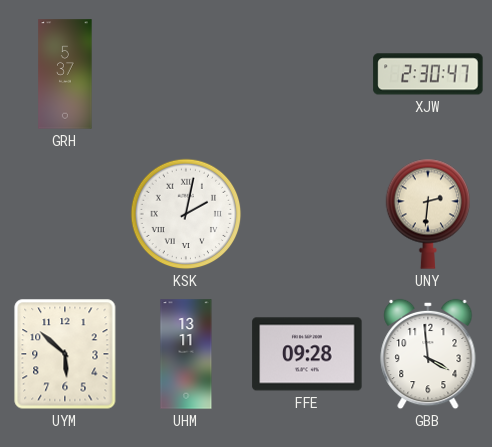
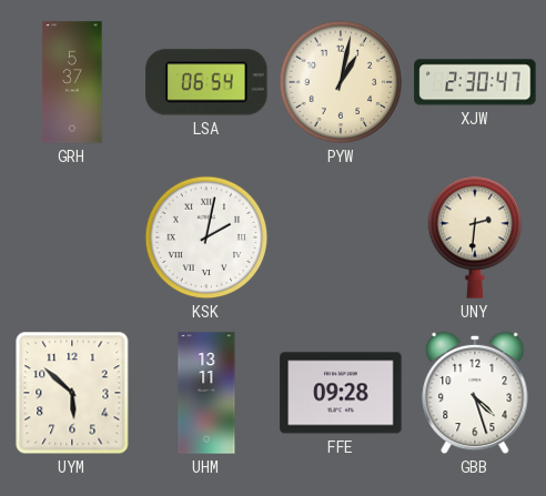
LSA: none -> 06:54
PYW: none -> 1:02
GBB: 3:59 -> 4:27
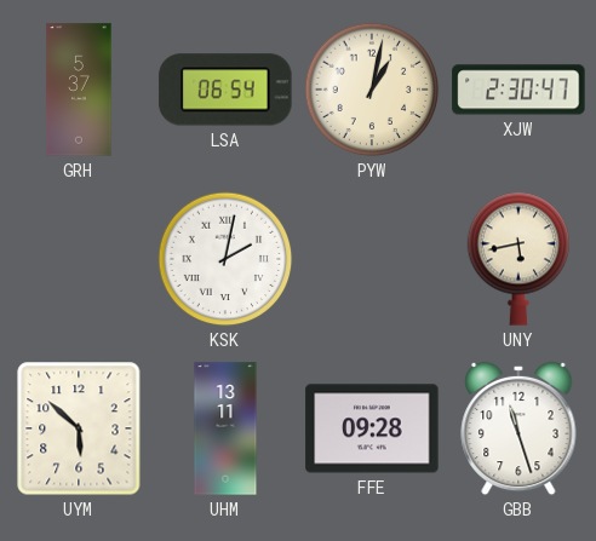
UNY: 2:31 -> 5:43
GBB: 4:27 -> 11:27
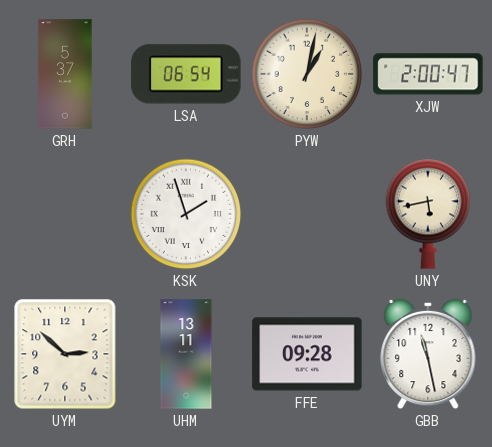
XJW: 2:30 -> 2:00
KSK: 2:02 -> 1:57
UYM: 5:52 -> 2:52
GBB: 11:27 -> 11:28
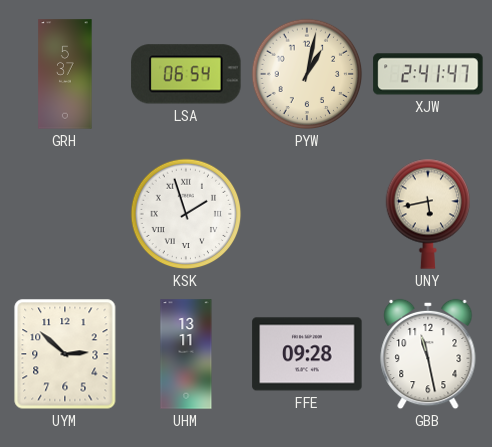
XJW: 2:00 -> 2:41
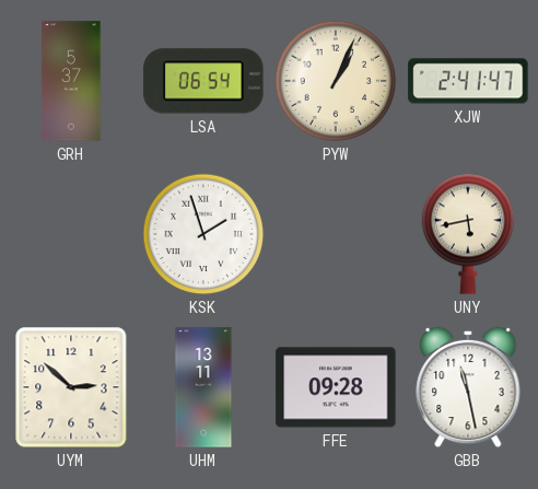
PYW: 1:02 -> 1:04
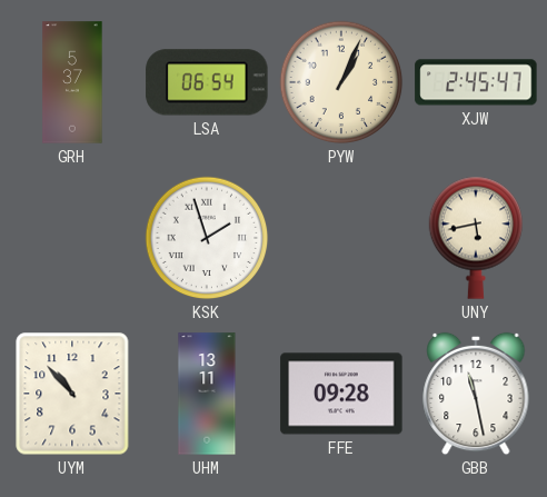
XJW: 2:41 -> 2:45
UYM: 2:52 -> 10:53
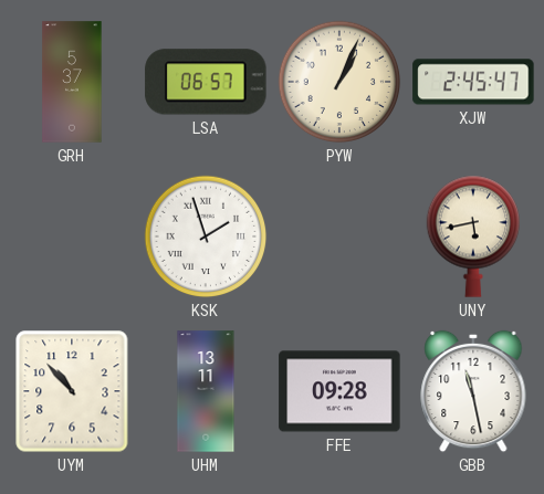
LSA: 06:54 -> 06:57
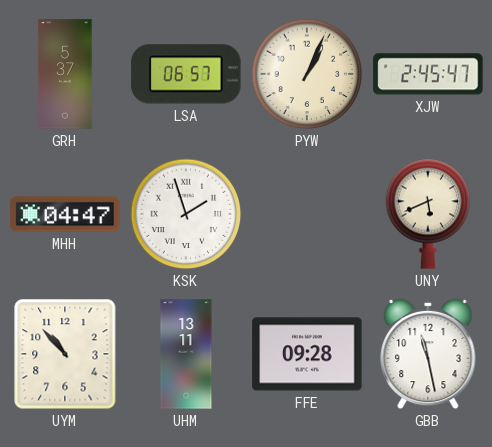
MHH: none -> 04:47
UNY: 5:43 -> 5:41
